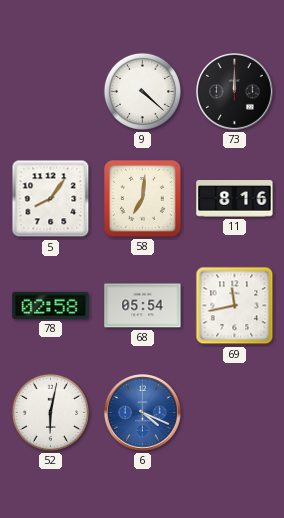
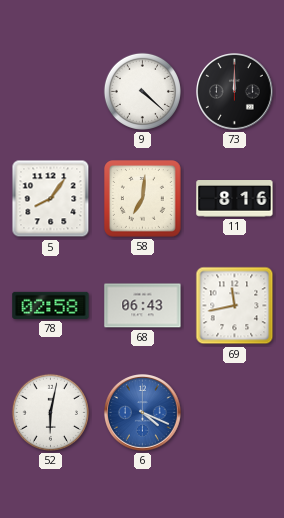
68: 05:54 -> 06:43
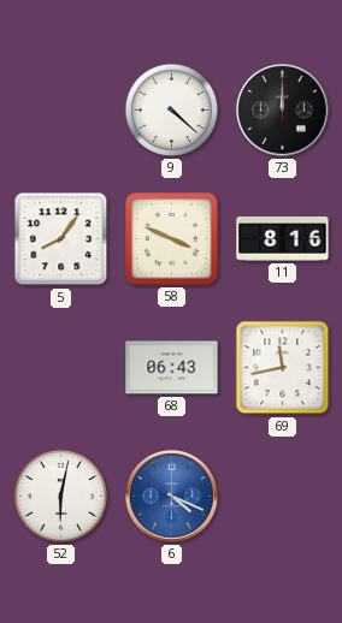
58: 7:01 -> 3:49
78: 02:58 -> none
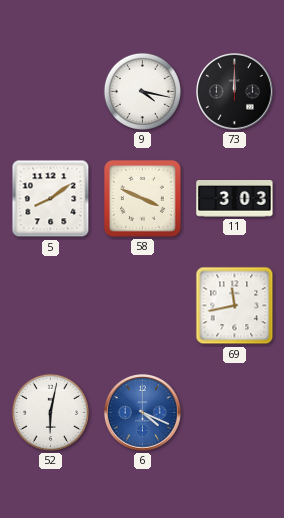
9: 4:22 -> 4:17
5: 8:06 -> 8:09
11: 8:16 -> 3:03
68: 06:43 -> none
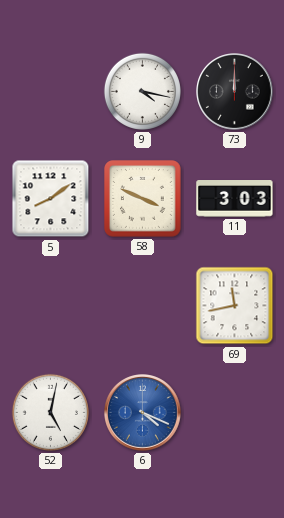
52: 6:02 -> 5:02
